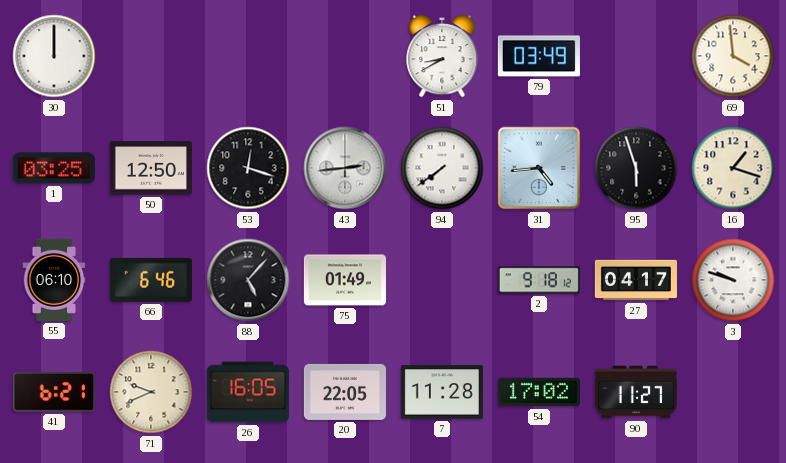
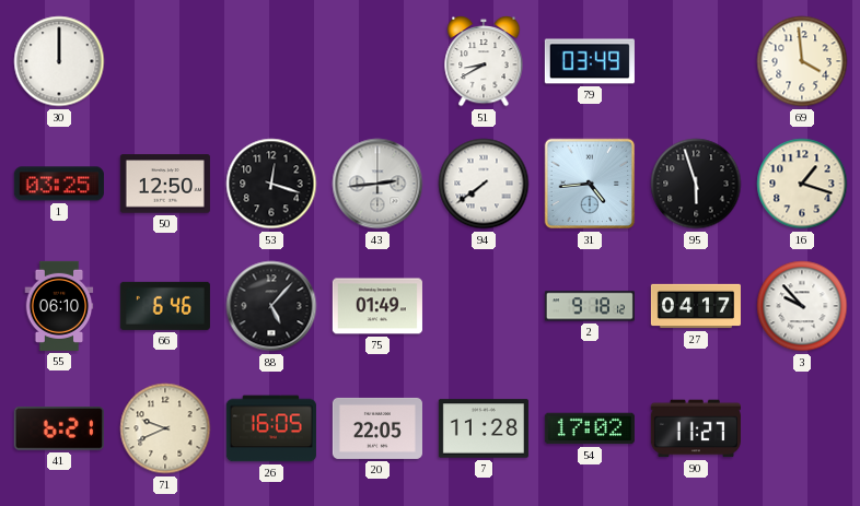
3: 9:48 -> 9:53
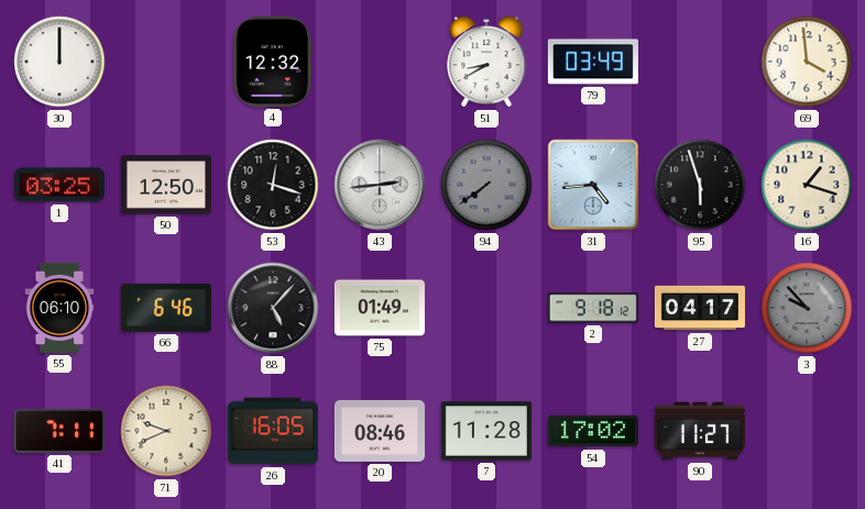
4: none -> 12:32
94 dial: white -> grey
3 dial: white -> grey
41: 6:21 -> 7:11
20: 22:05 -> 08:46
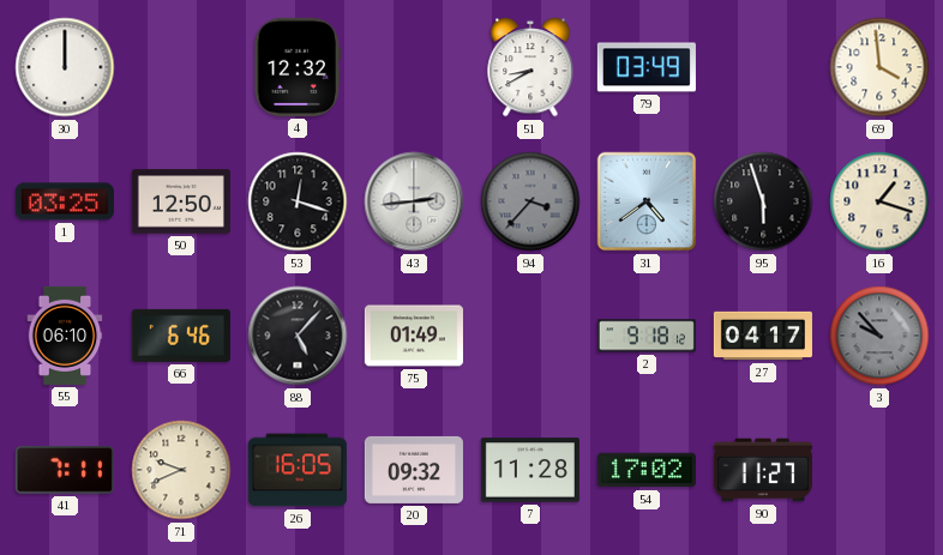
94: 7:39 -> 3:37
31: 4:44 -> 4:39
20: 08:46 -> 09:32
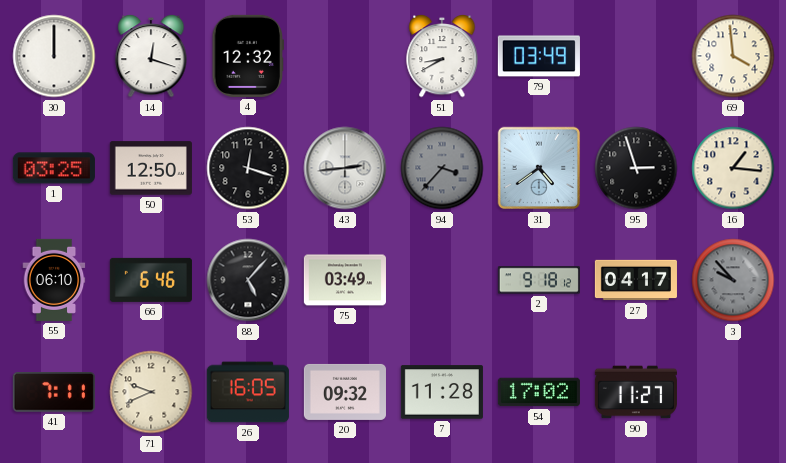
14: none -> 12:18
95: 5:57 -> 2:57
16: 1:18 -> 1:16
75: 01:49 -> 03:49
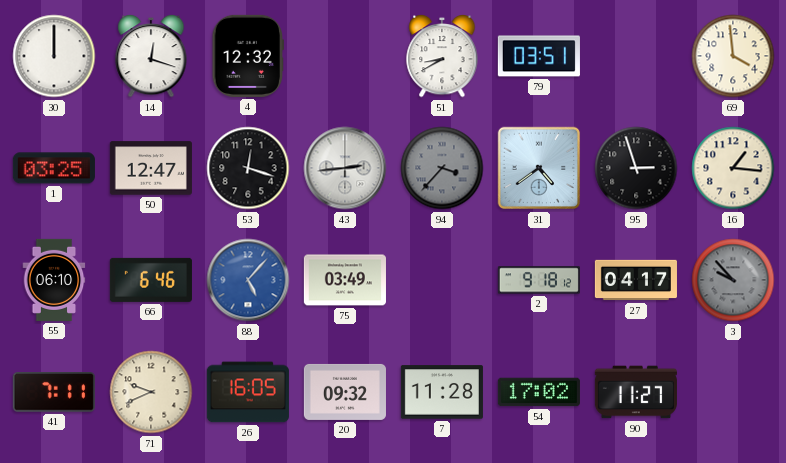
79: 03:49 -> 03:51
50: 12:50 -> 12:47
88 dial: black -> blue
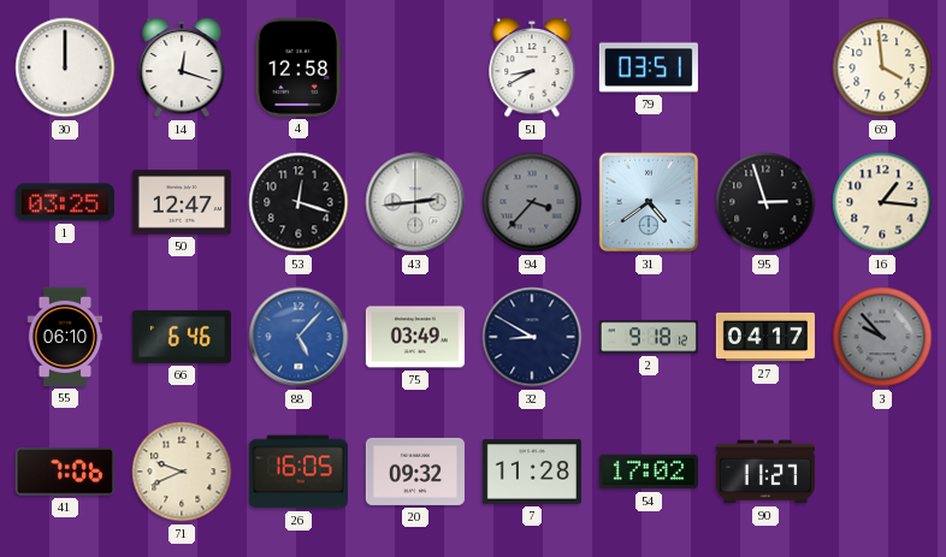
4: 12:32 -> 12:58
32: none -> 8:50
41: 7:11 -> 7:06
